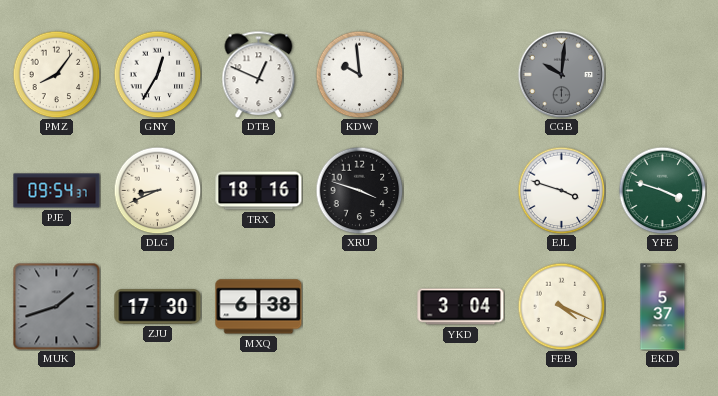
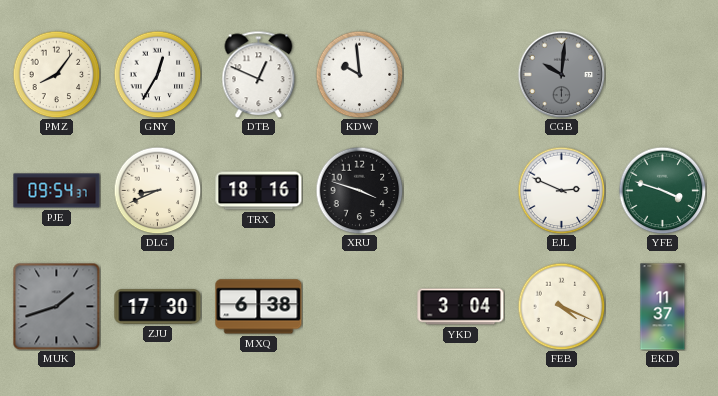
EJL: 3:48 -> 2:49
EKD: 5:37 -> 11:37
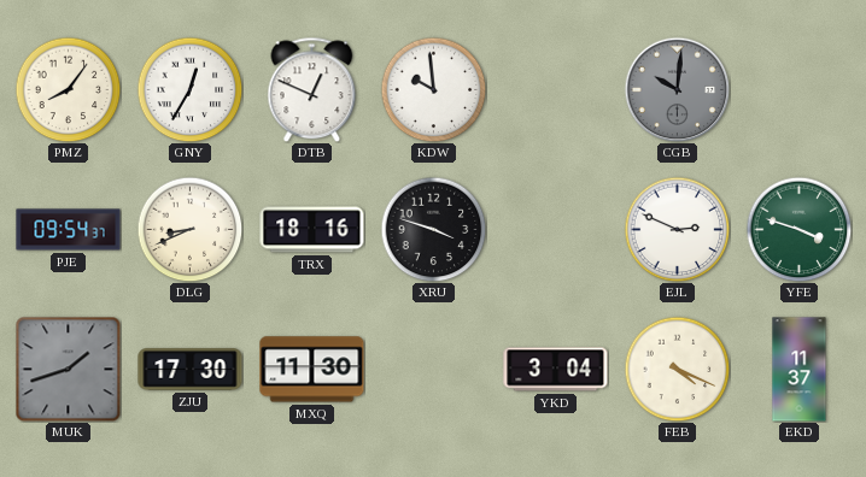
MXQ: 6:38 -> 11:30
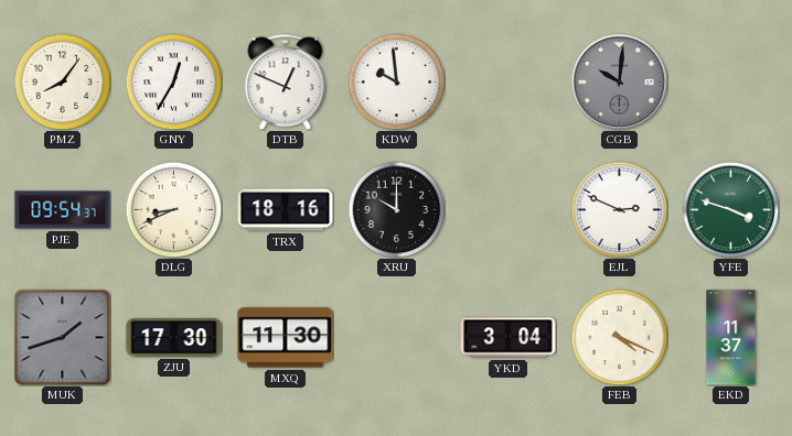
XRU: 3:48 -> 10:00
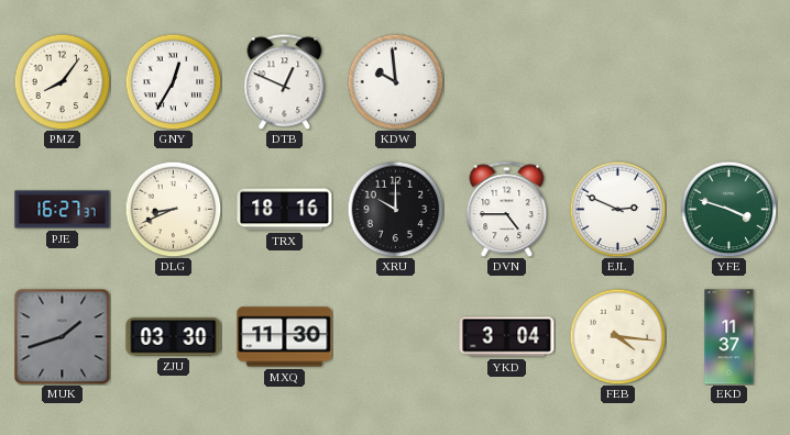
CGB: 10:01 -> none
PJE: 09:54 -> 16:27
DVN: none -> 4:45
ZJU: 17:30 -> 03:30
FEB: 4:19 -> 4:16
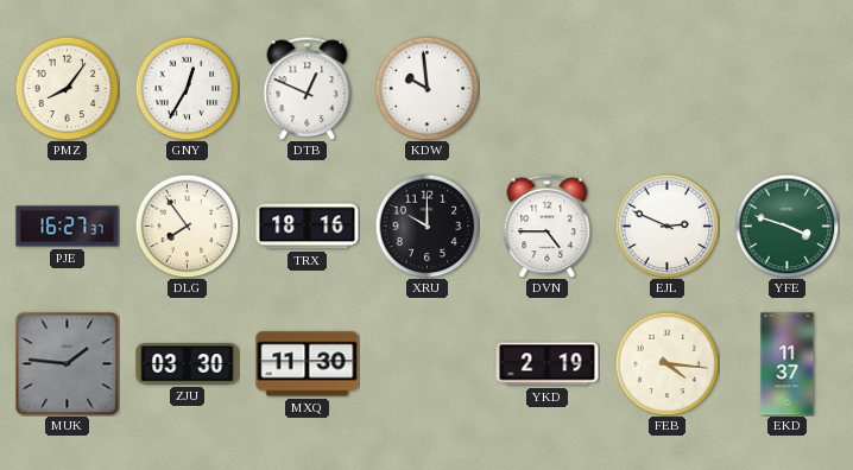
DLG: 8:41 -> 7:54
MUK: 1:42 -> 1:46
YKD: 3:04 -> 2:19
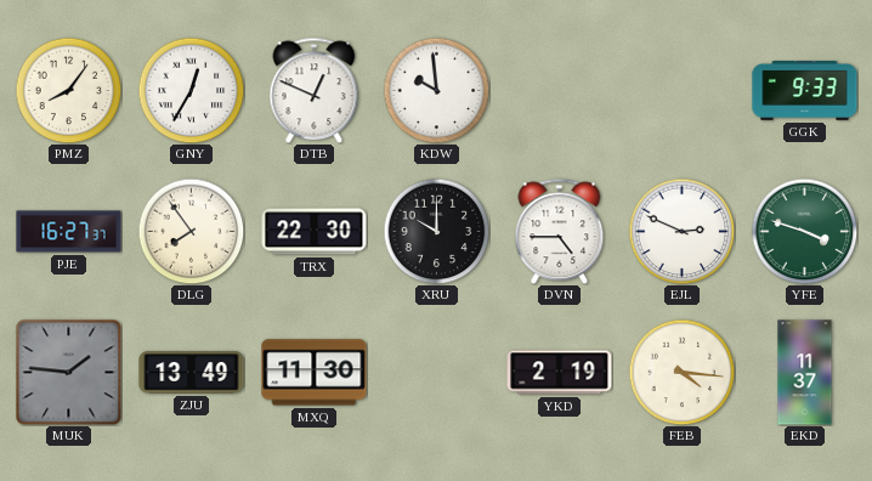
GGK: none -> 9:33
TRX: 18:16 -> 22:30
ZJU: 03:30 -> 13:49
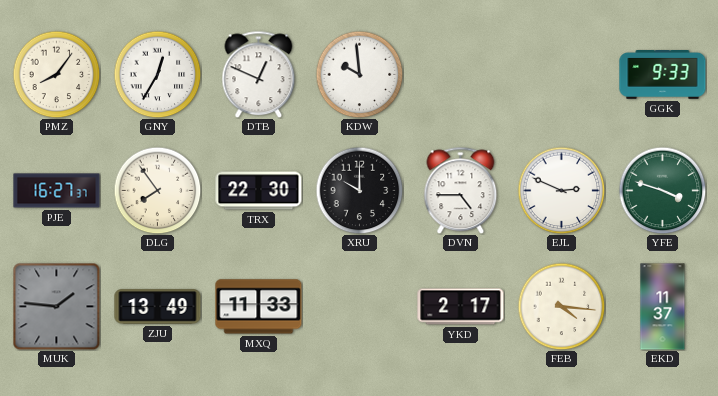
MXQ: 11:30 -> 11:33
YKD: 2:19 -> 2:17
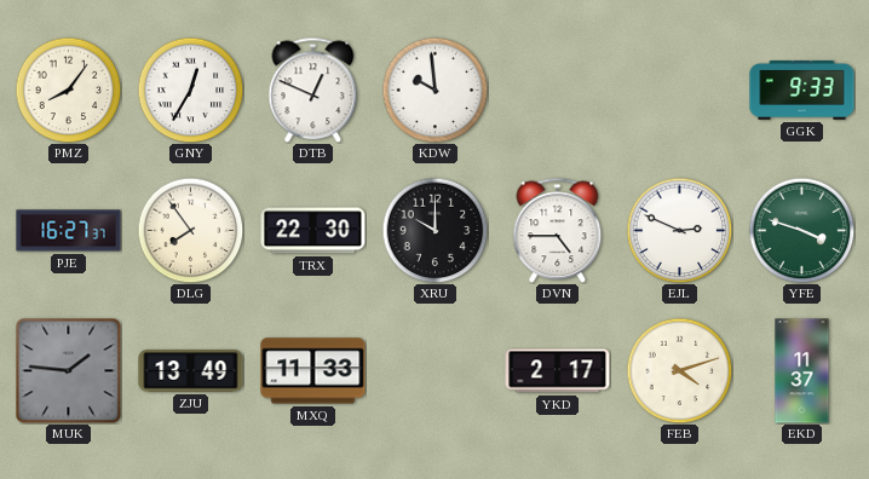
FEB: 4:16 -> 4:12
